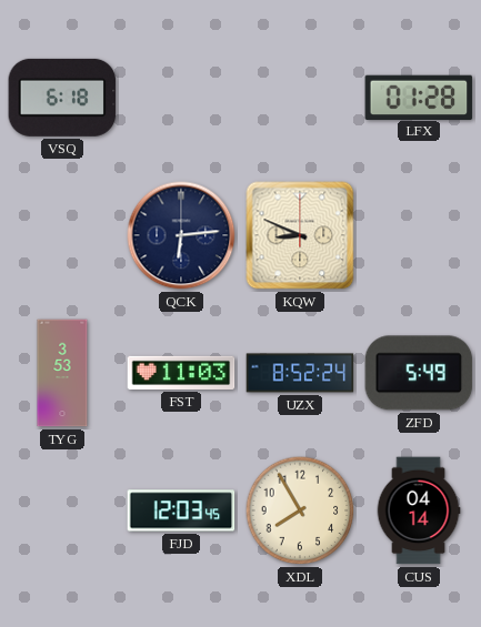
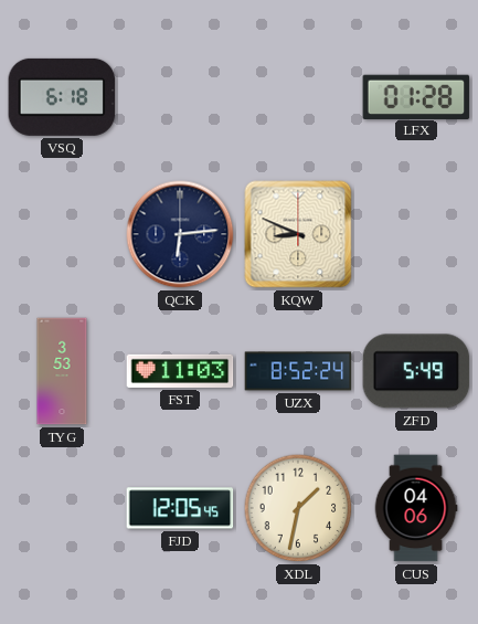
FJD: 12:03 -> 12:05
XDL: 7:55 -> 1:32
CUS: 04:14 -> 04:06
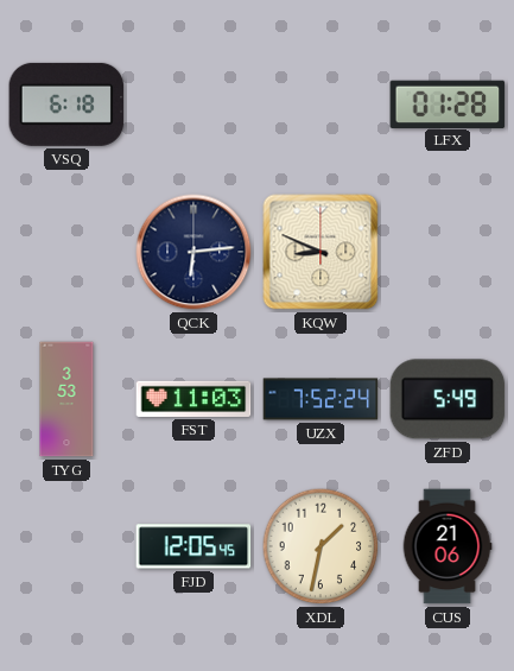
UZX: 8:52 -> 7:52
CUS: 04:06 -> 21:06
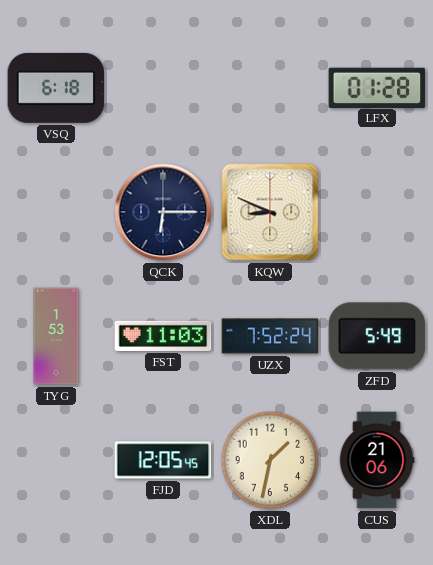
QCK: 6:14 -> 6:15
TYG: 3:53 -> 1:53
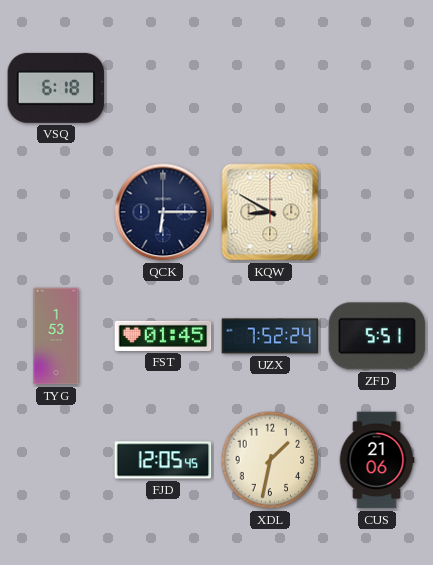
LFX: 01:28 -> none
KQW: 8:49 -> 8:50
FST: 11:03 -> 01:45
ZFD: 5:49 -> 5:51
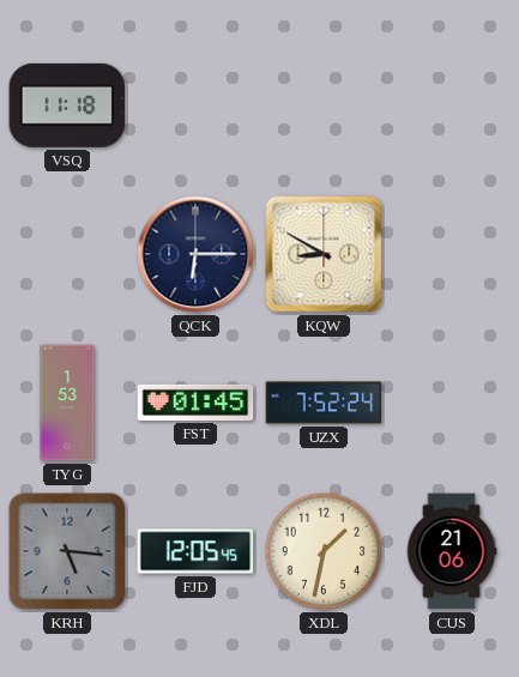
VSQ: 6:18 -> 11:18
ZFD: 5:51 -> none
KRH: none -> 5:16
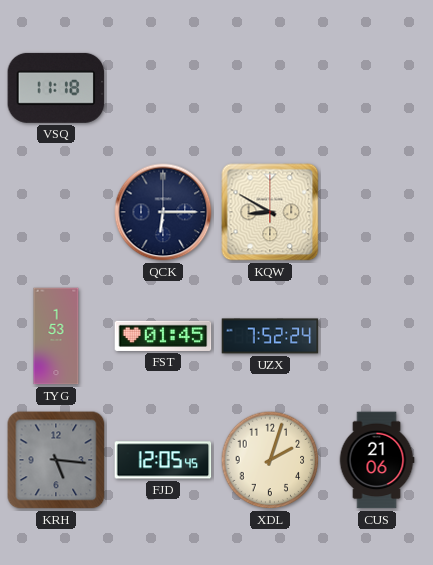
XDL: 1:32 -> 2:03
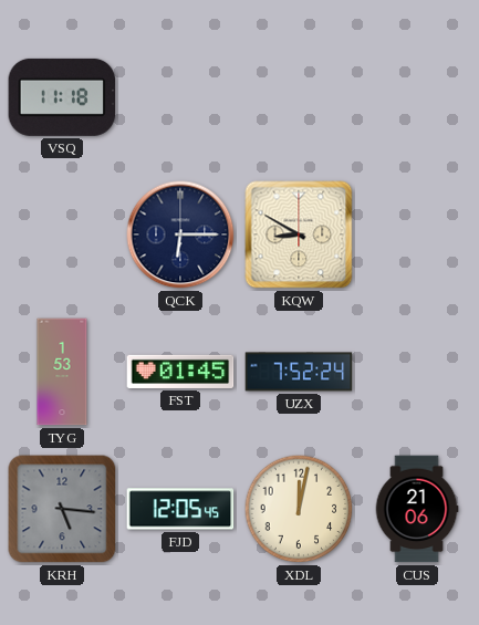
XDL: 2:03 -> 12:02
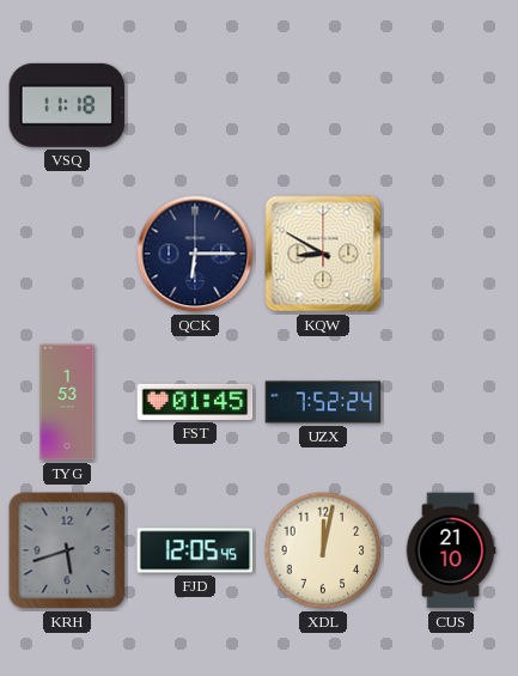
KRH: 5:16 -> 5:42
CUS: 21:06 -> 21:10
